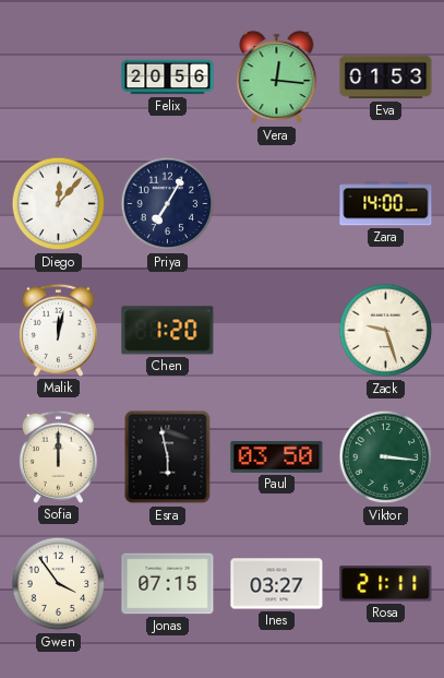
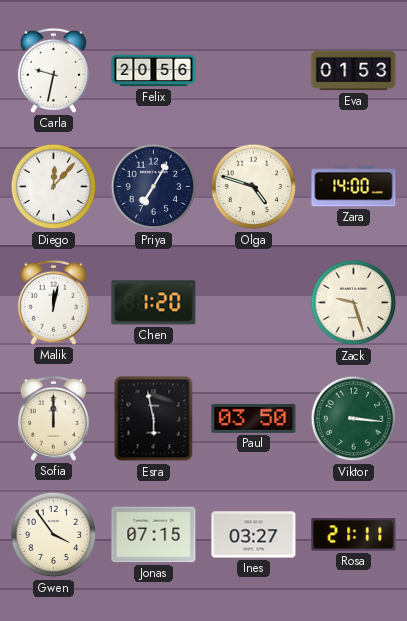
Carla: none -> 9:32
Vera: 12:16 -> none
Olga: none -> 4:48
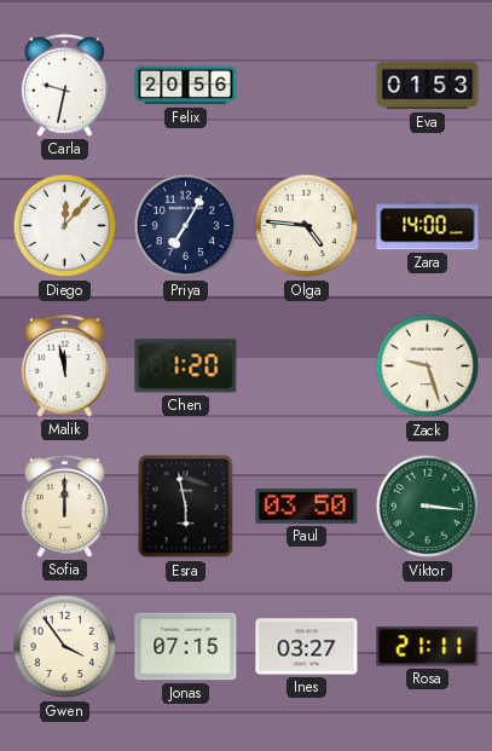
Olga: 4:48 -> 4:46
Malik: 12:02 -> 11:58
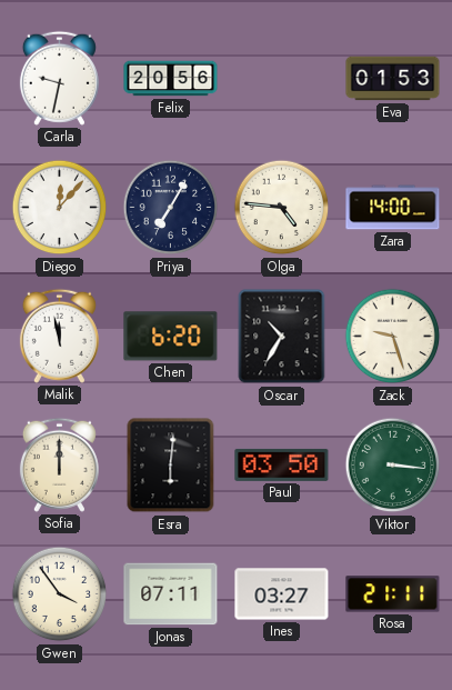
Chen: 1:20 -> 6:20
Oscar: none -> 10:35
Esra: 5:58 -> 6:01
Jonas: 07:15 -> 07:11
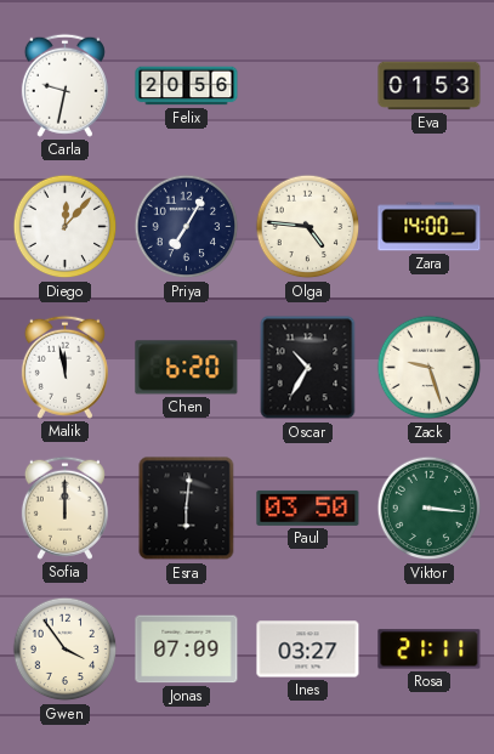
Jonas: 07:11 -> 07:09
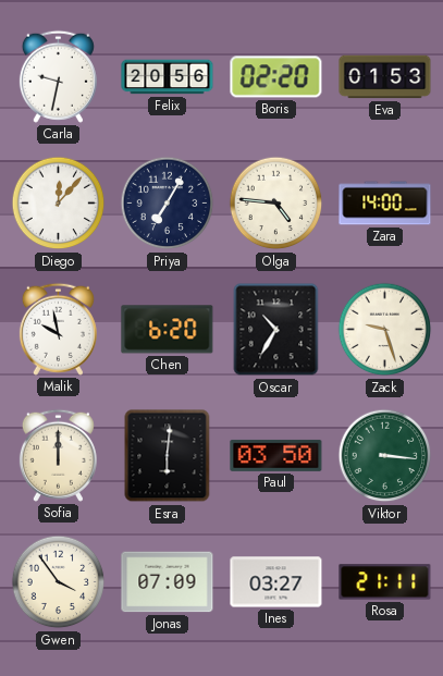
Boris: none -> 02:20
Malik: 11:58 -> 9:58
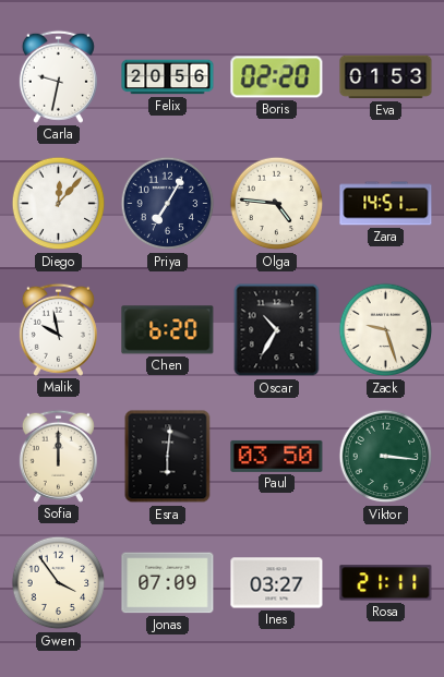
Zara: 14:00 -> 14:51
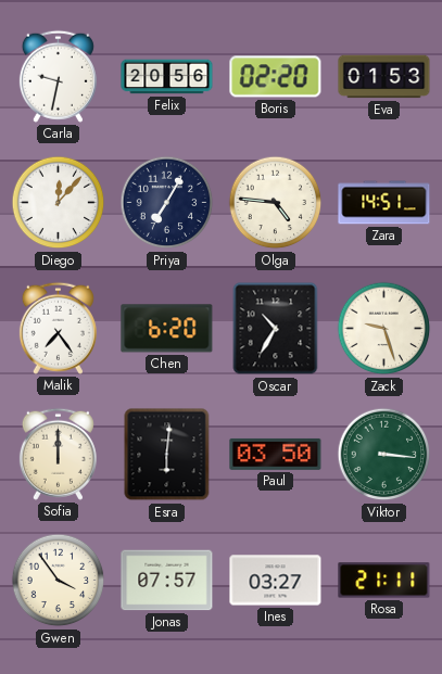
Malik: 9:58 -> 7:24
Jonas: 07:09 -> 07:57
